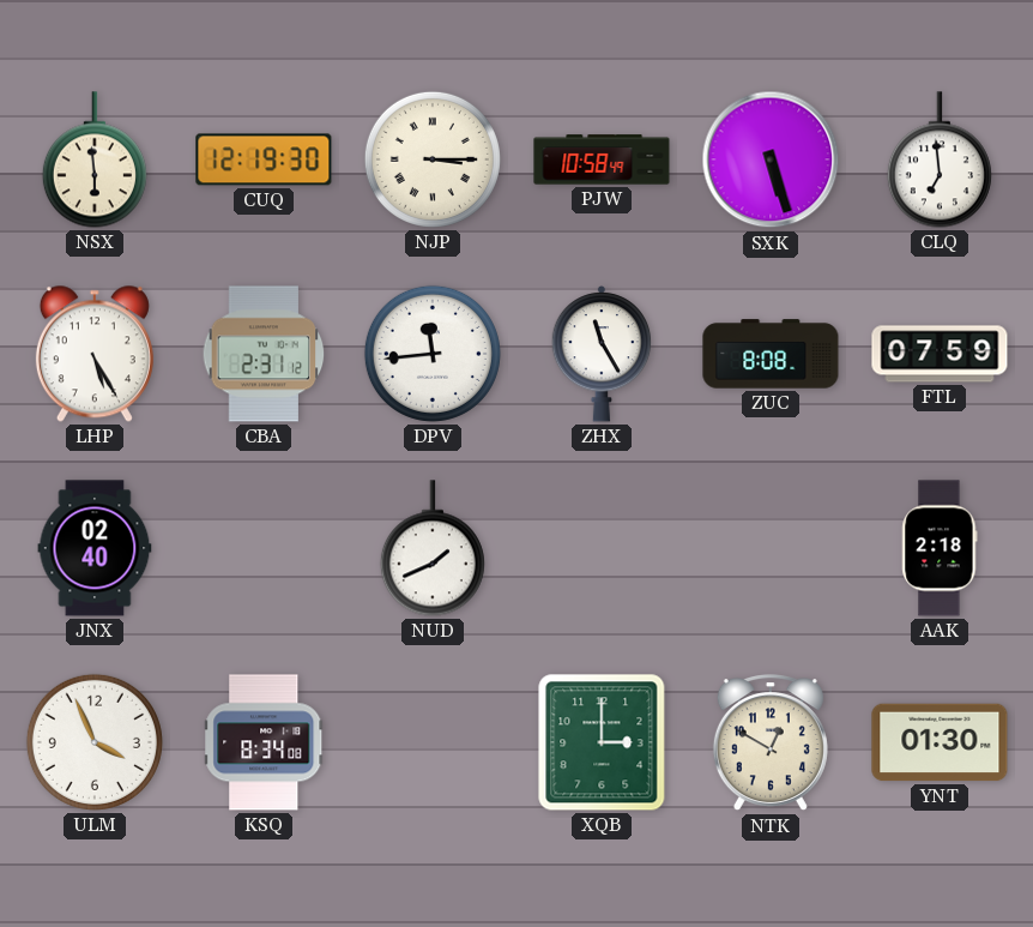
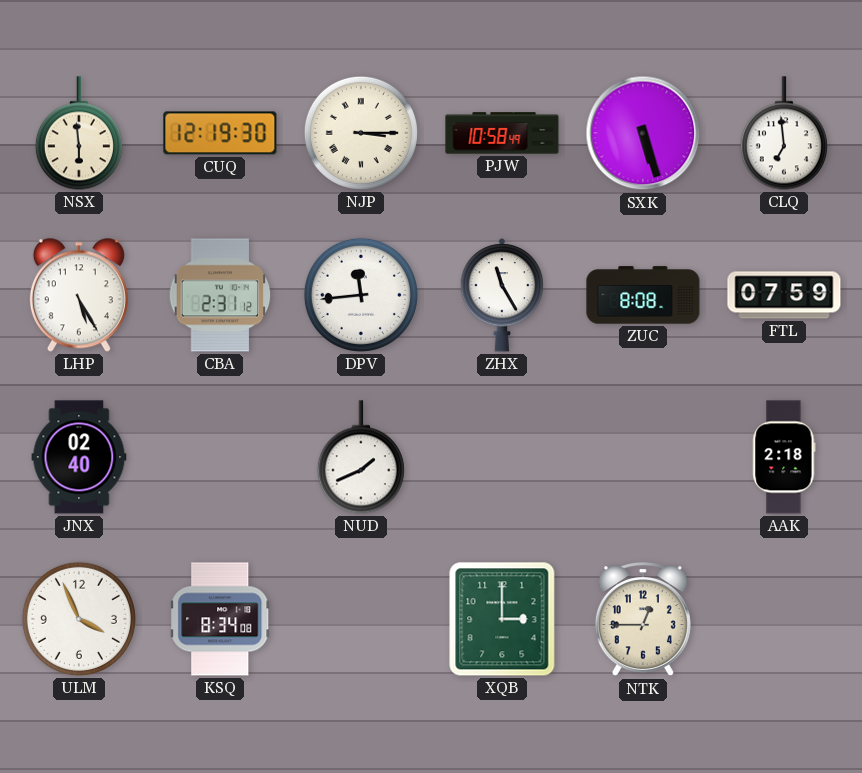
NTK: 12:50 -> 12:45
YNT: 01:30 -> none
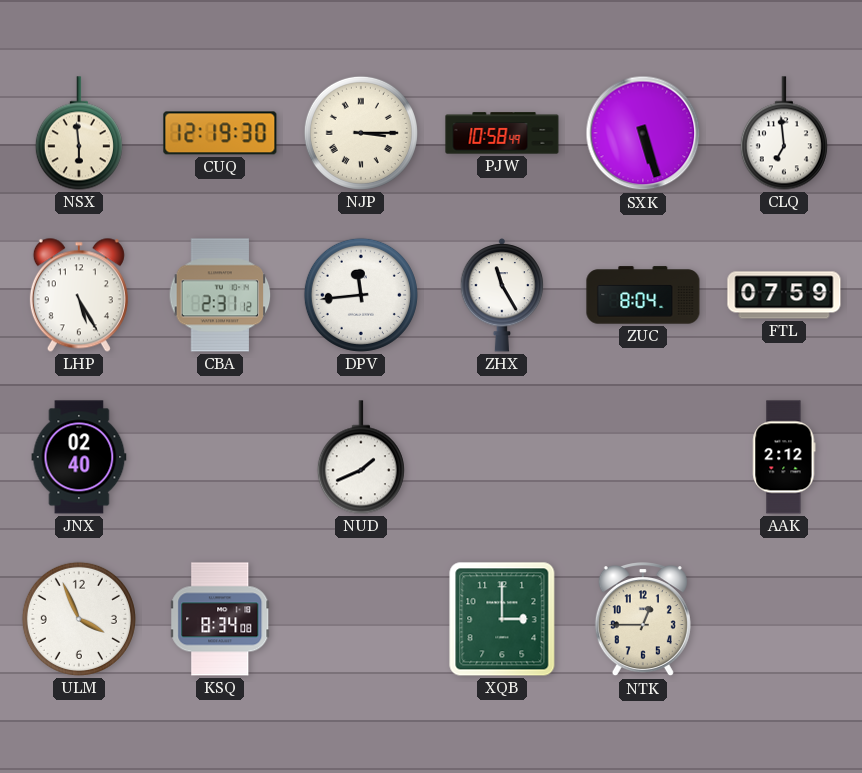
ZUC: 8:08 -> 8:04
AAK: 2:18 -> 2:12
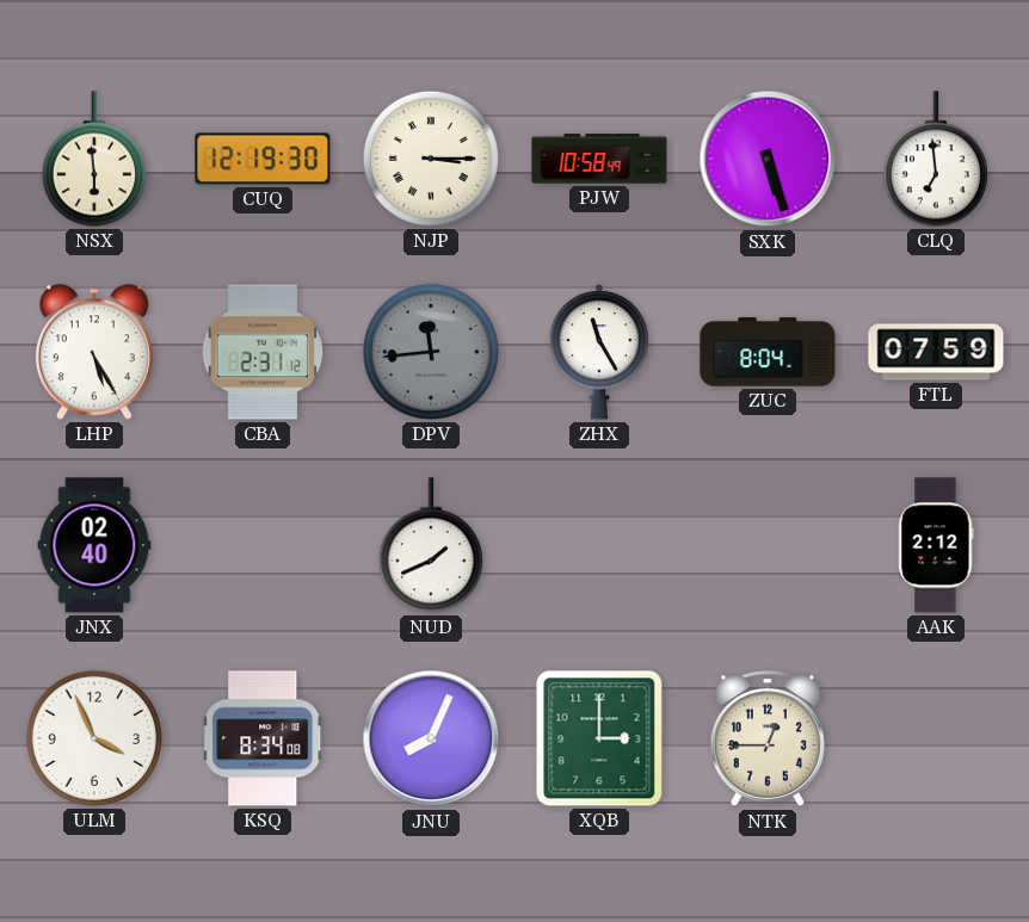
DPV dial: white -> grey
JNU: none -> 8:04
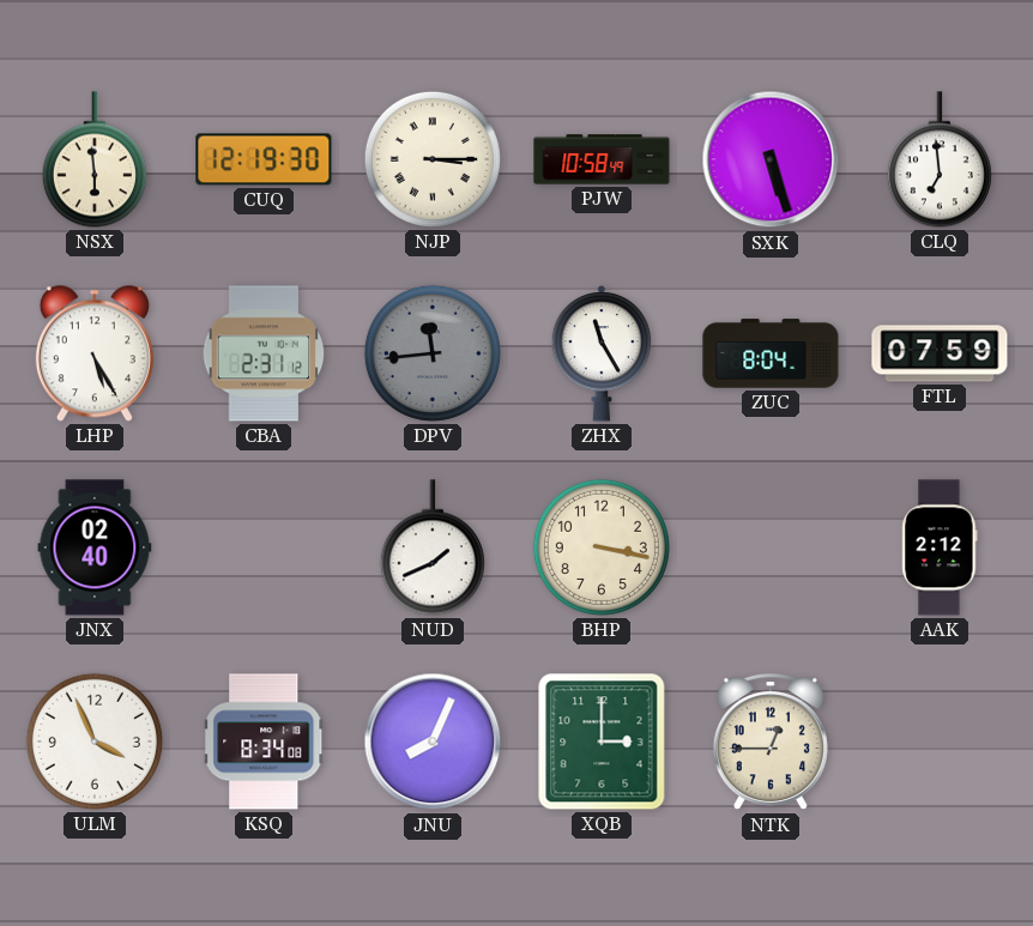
BHP: none -> 3:17
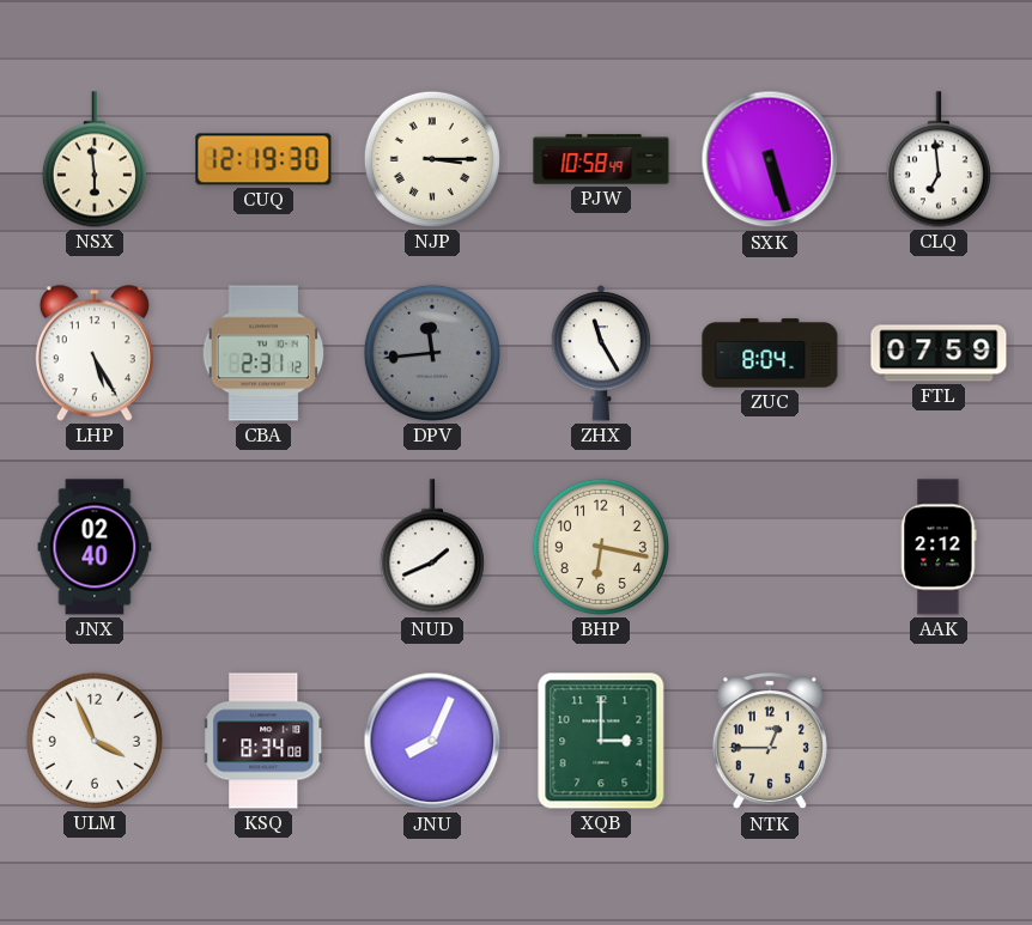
BHP: 3:17 -> 6:17
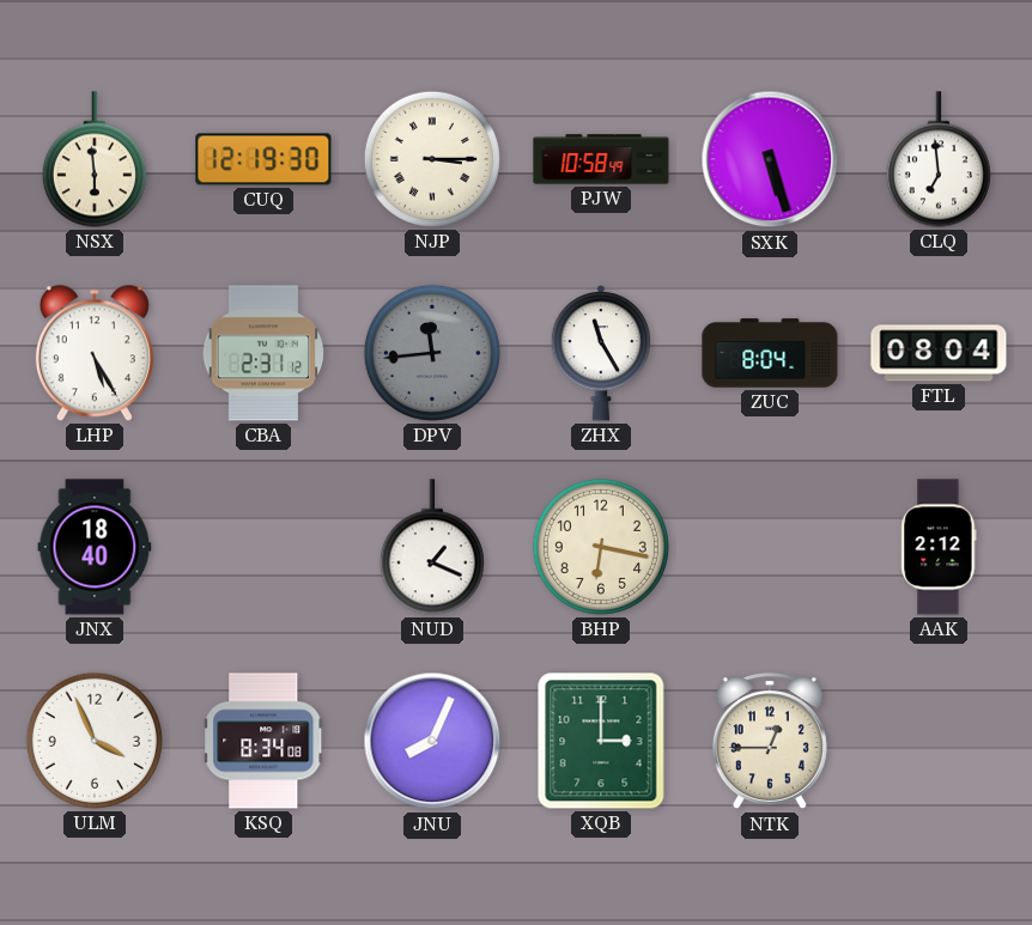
FTL: 07:59 -> 08:04
JNX: 02:40 -> 18:40
NUD: 1:41 -> 1:19
